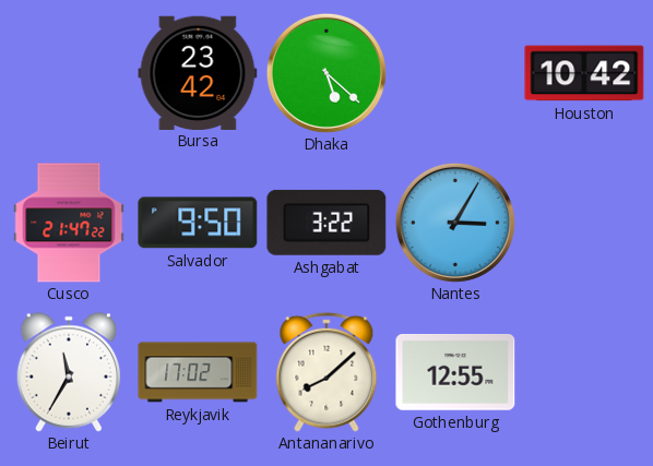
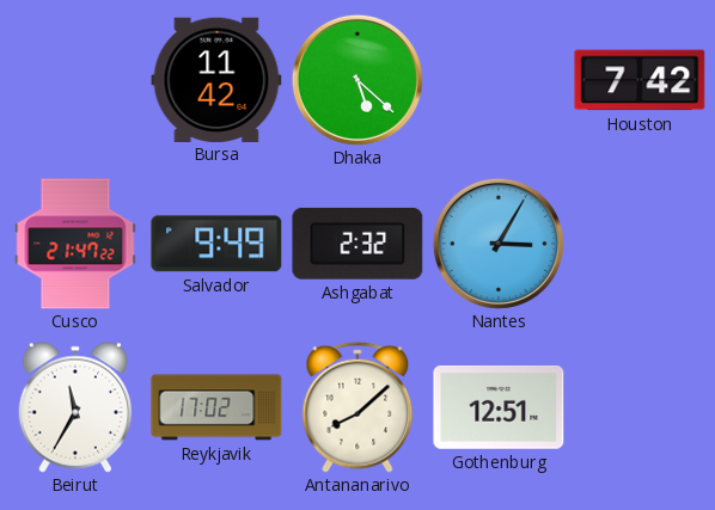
Bursa: 23:42 -> 11:42
Houston: 10:42 -> 7:42
Salvador: 9:50 -> 9:49
Ashgabat: 3:22 -> 2:32
Gothenburg: 12:55 -> 12:51
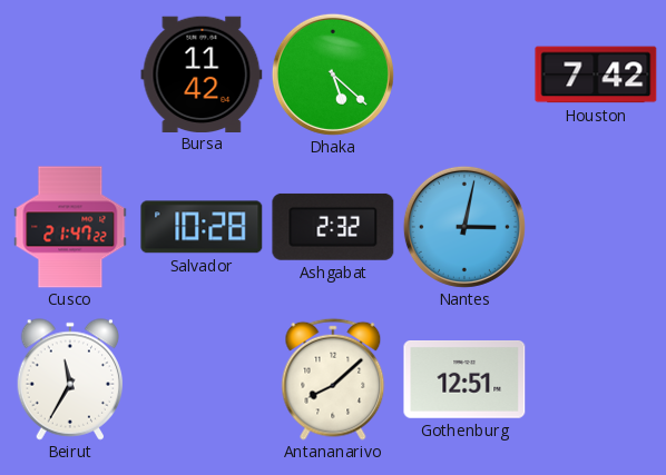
Salvador: 9:49 -> 10:28
Nantes: 3:05 -> 3:02
Reykjavik: 17:02 -> none
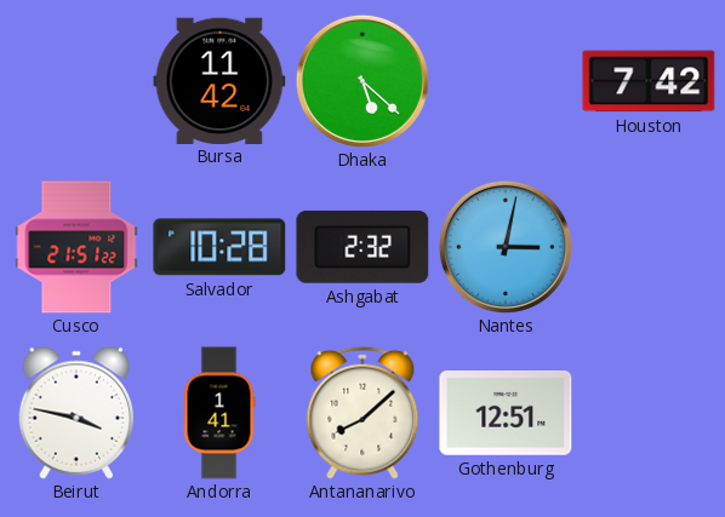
Cusco: 21:47 -> 21:51
Beirut: 11:35 -> 3:47
Andorra: none -> 1:41
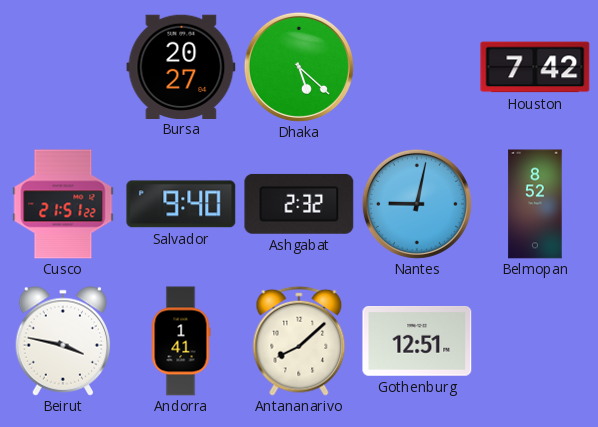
Bursa: 11:42 -> 20:27
Salvador: 10:28 -> 9:40
Nantes: 3:02 -> 9:02
Belmopan: none -> 8:52
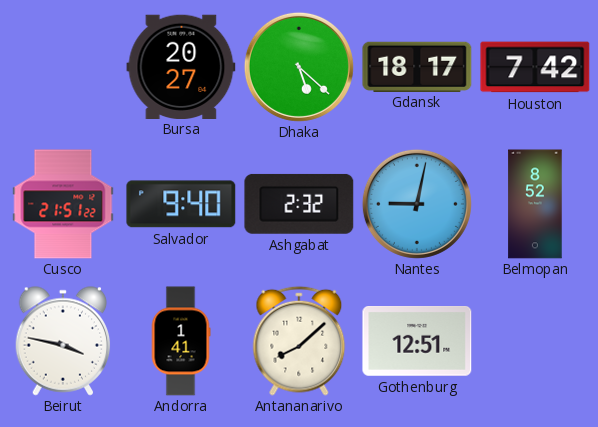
Gdansk: none -> 18:17
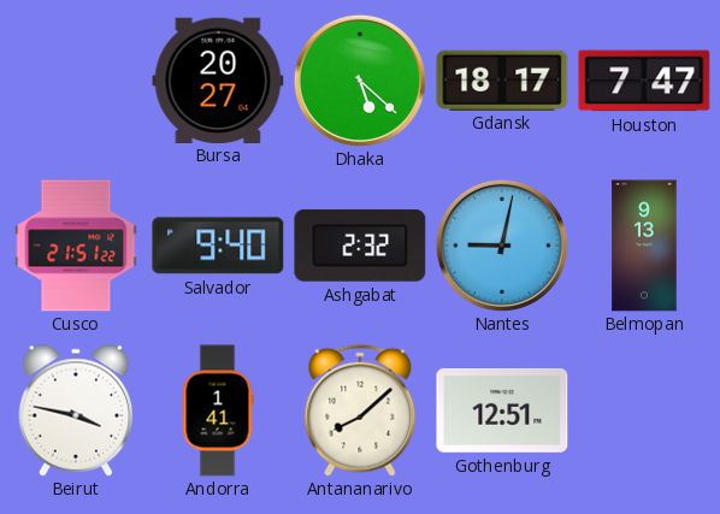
Houston: 7:42 -> 7:47
Belmopan: 8:52 -> 9:13
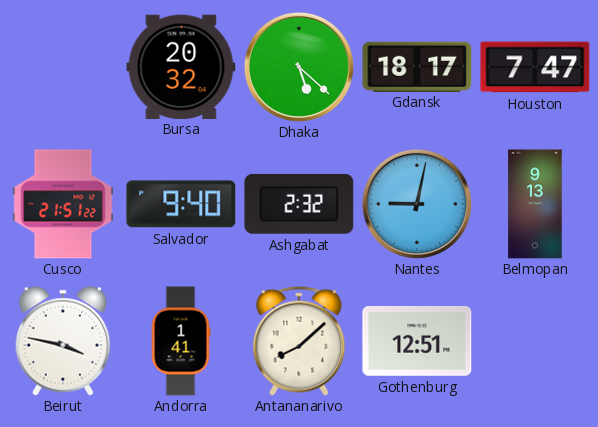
Bursa: 20:27 -> 20:32
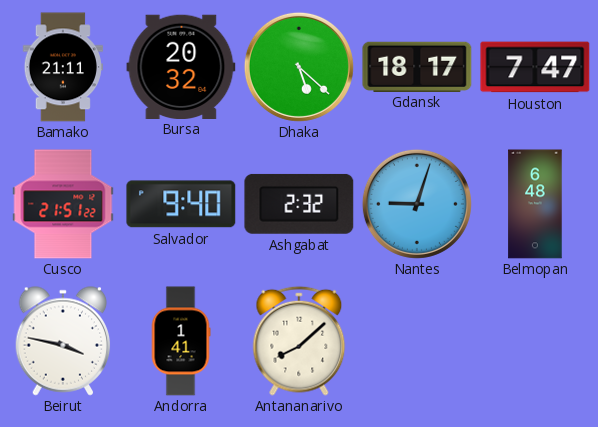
Bamako: none -> 21:11
Nantes: 9:02 -> 9:03
Belmopan: 9:13 -> 6:48
Gothenburg: 12:51 -> none
